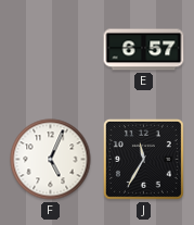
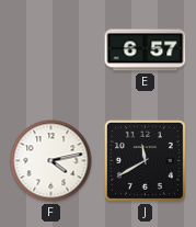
F: 5:04 -> 4:13
J: 11:35 -> 11:40
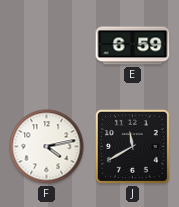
E: 6:57 -> 6:59
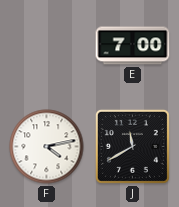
E: 6:59 -> 7:00
